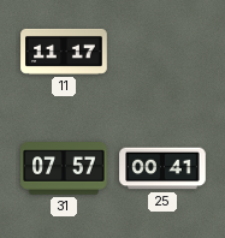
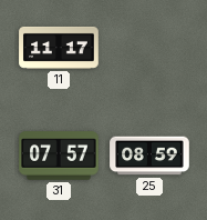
25: 00:41 -> 08:59
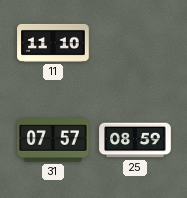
11: 11:17 -> 11:10
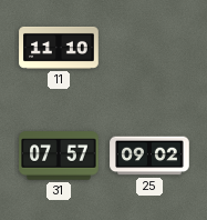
25: 08:59 -> 09:02
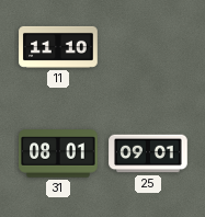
31: 07:57 -> 08:01
25: 09:02 -> 09:01
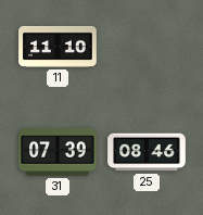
31: 08:01 -> 07:39
25: 09:01 -> 08:46
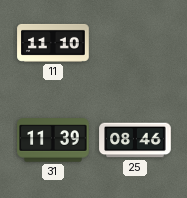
31: 07:39 -> 11:39
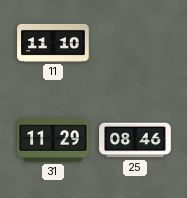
31: 11:39 -> 11:29
